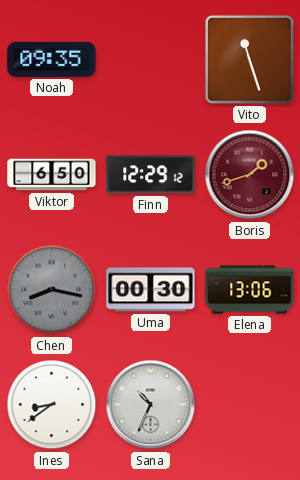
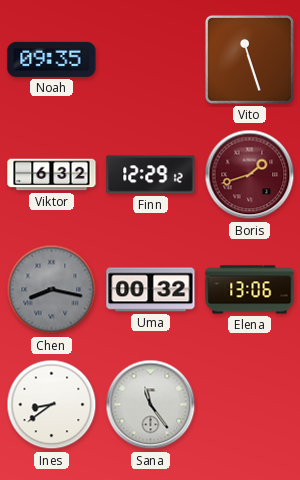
Viktor: 6:50 -> 6:32
Uma: 00:30 -> 00:32
Sana: 10:34 -> 11:24
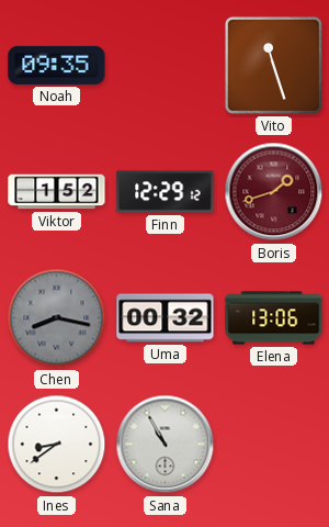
Viktor: 6:32 -> 1:52
Sana: 11:24 -> 10:55
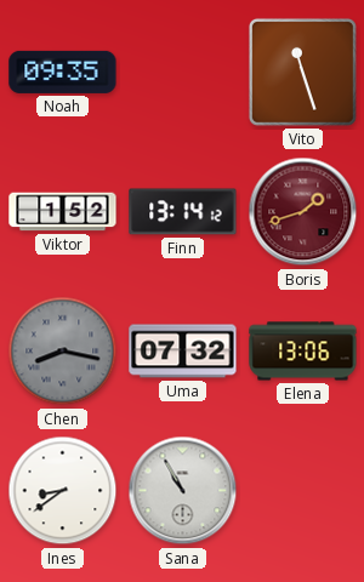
Finn: 12:29 -> 13:14
Uma: 00:32 -> 07:32
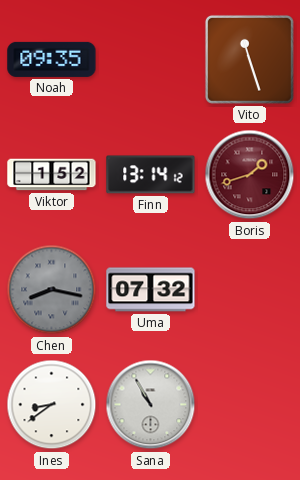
Elena: 13:06 -> none
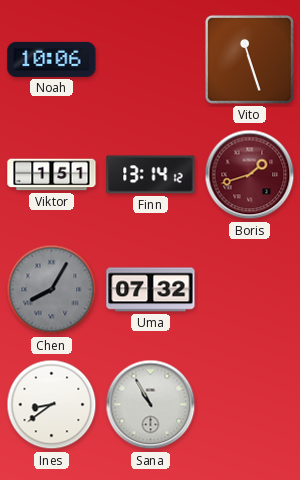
Noah: 09:35 -> 10:06
Viktor: 1:52 -> 1:51
Chen: 8:17 -> 8:05
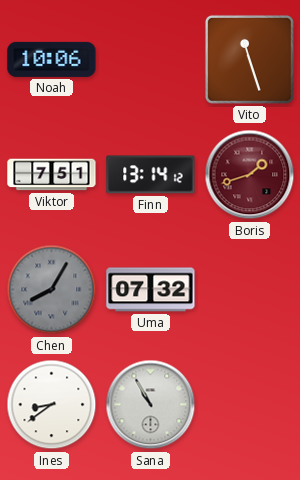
Viktor: 1:51 -> 7:51
